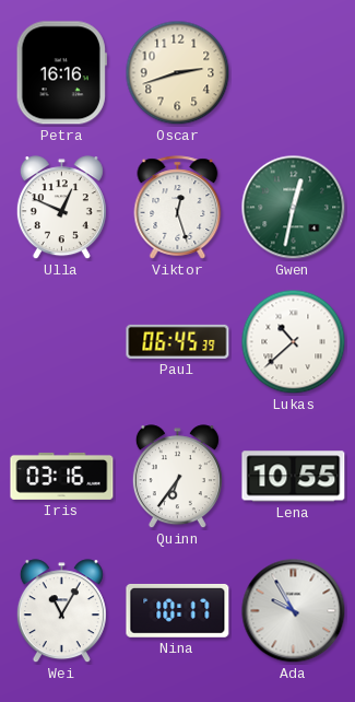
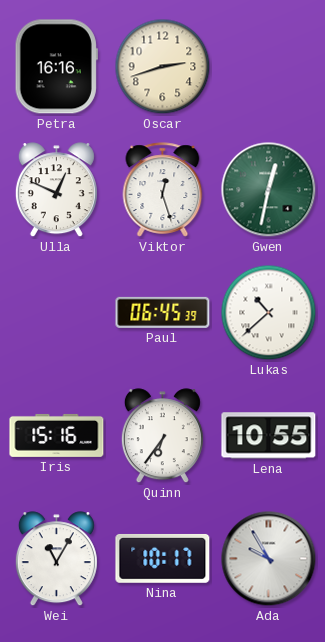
Iris: 03:16 -> 15:16
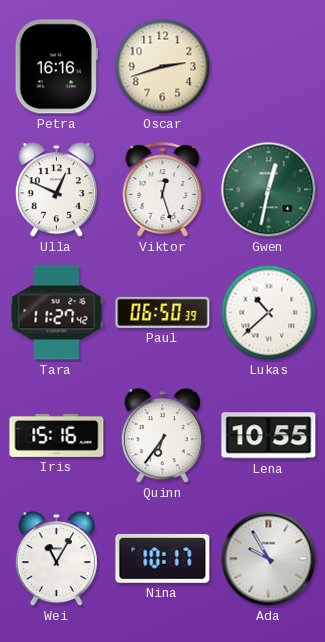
Tara: none -> 11:27
Paul: 06:45 -> 06:50
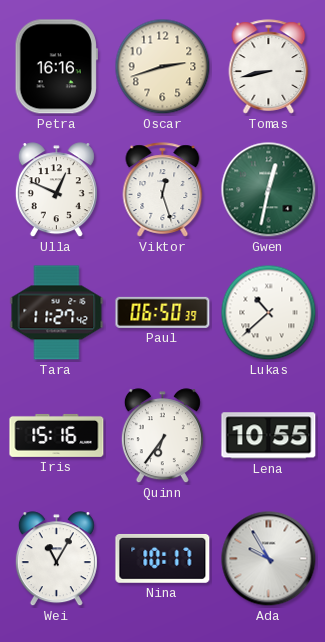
Tomas: none -> 8:43
